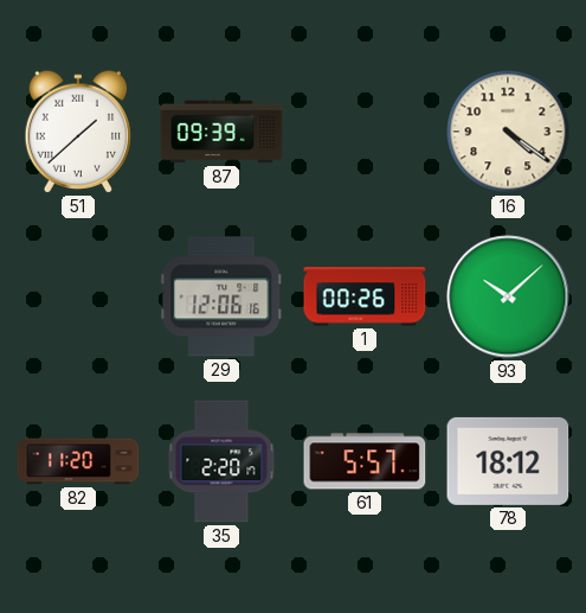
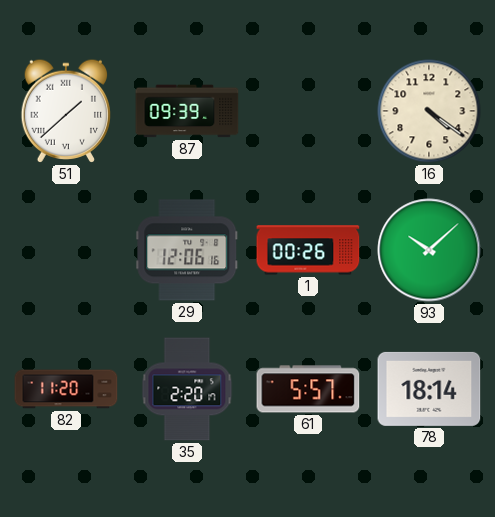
78: 18:12 -> 18:14
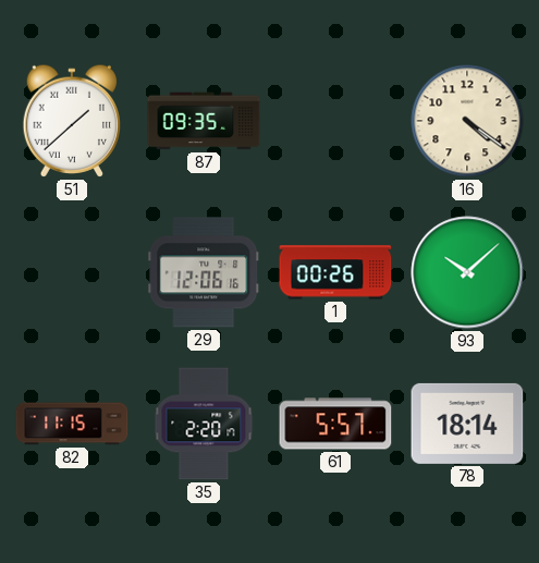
87: 09:39 -> 09:35
82: 11:20 -> 11:15
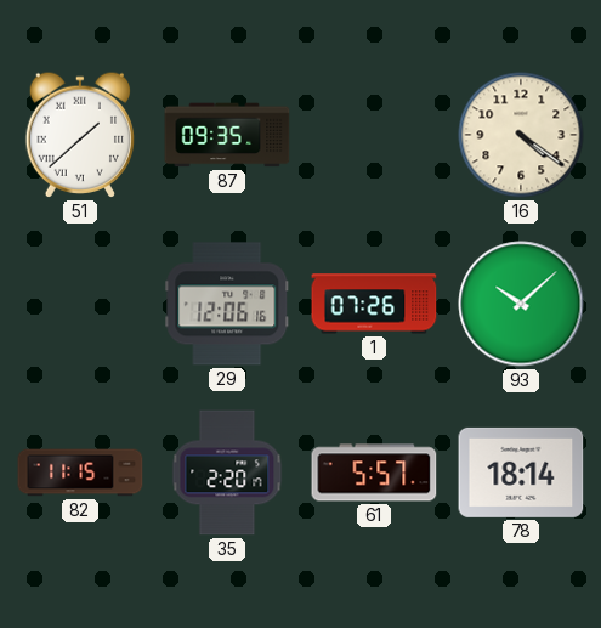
1: 00:26 -> 07:26
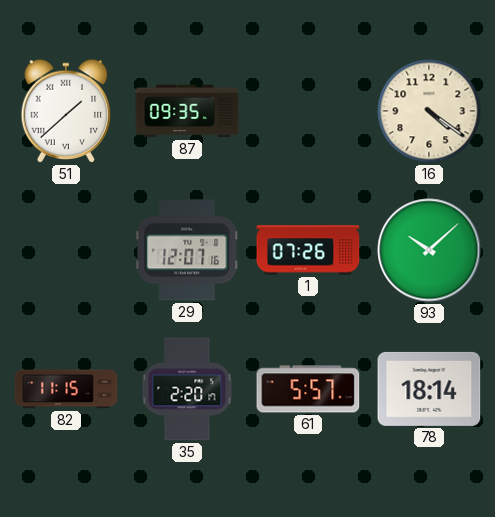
29: 12:06 -> 12:07
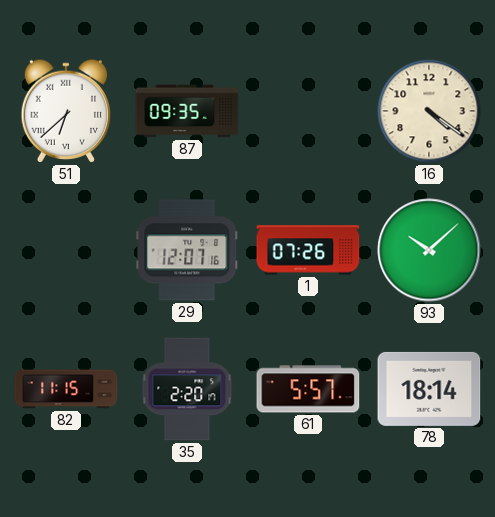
51: 1:38 -> 6:38
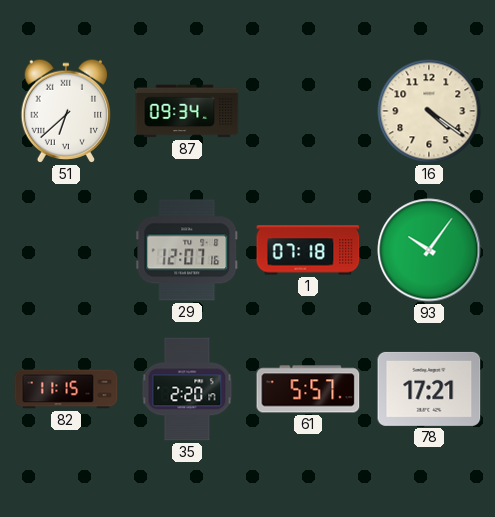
87: 09:35 -> 09:34
1: 07:26 -> 07:18
93: 10:08 -> 10:06
78: 18:14 -> 17:21
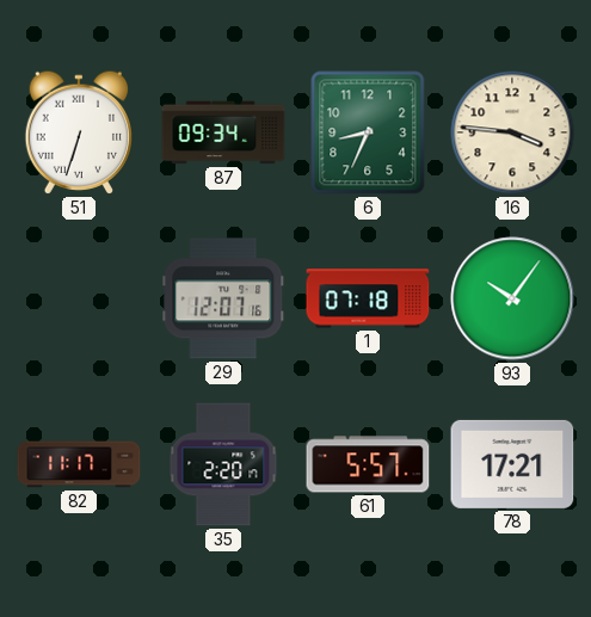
51: 6:38 -> 6:33
6: none -> 8:34
16: 4:21 -> 3:46
82: 11:15 -> 11:17
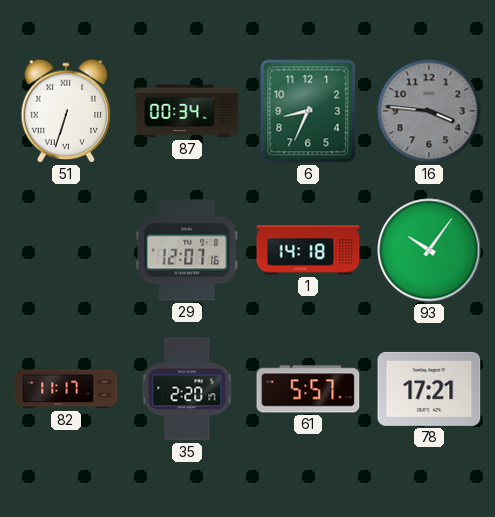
87: 09:34 -> 00:34
16 dial: cream -> grey
1: 07:18 -> 14:18
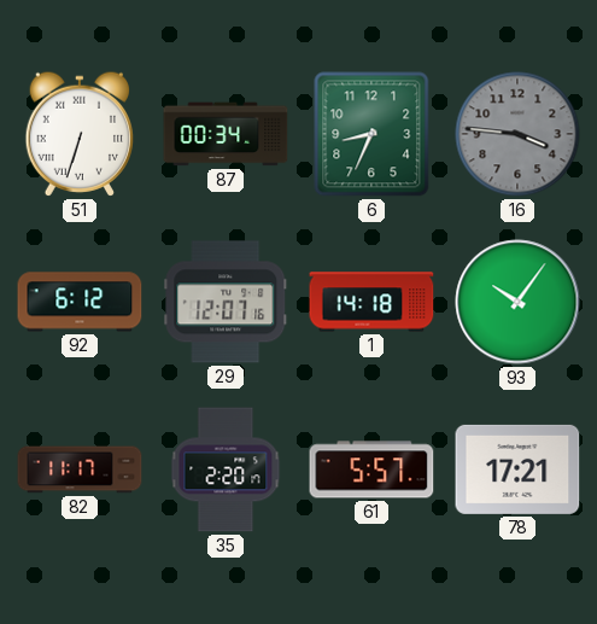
92: none -> 6:12
